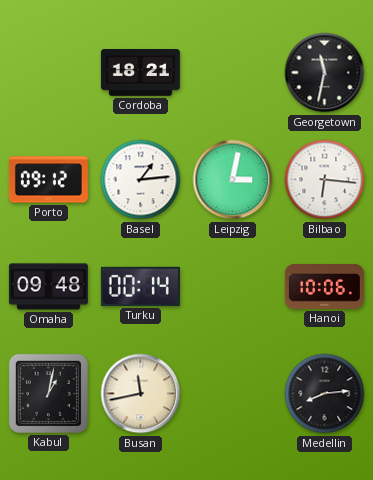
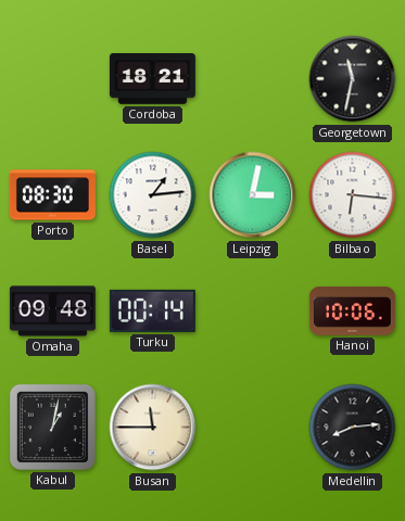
Porto: 09:12 -> 08:30
Busan: 11:43 -> 11:45
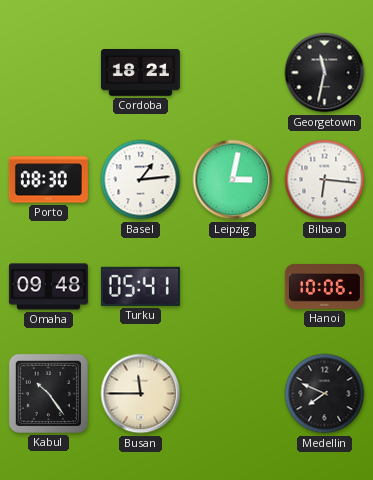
Turku: 00:14 -> 05:41
Kabul: 1:02 -> 10:24
Medellin: 8:14 -> 7:49
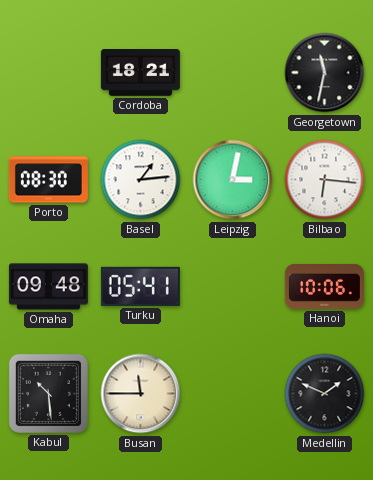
Kabul: 10:24 -> 10:29
Medellin: 7:49 -> 1:49
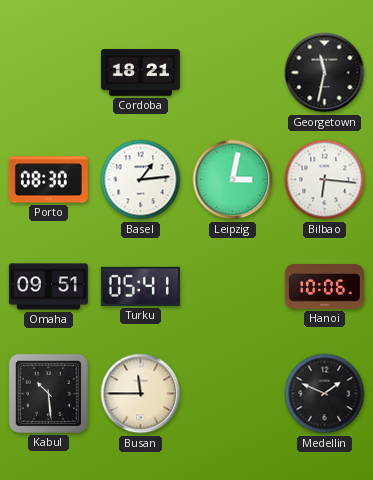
Omaha: 09:48 -> 09:51
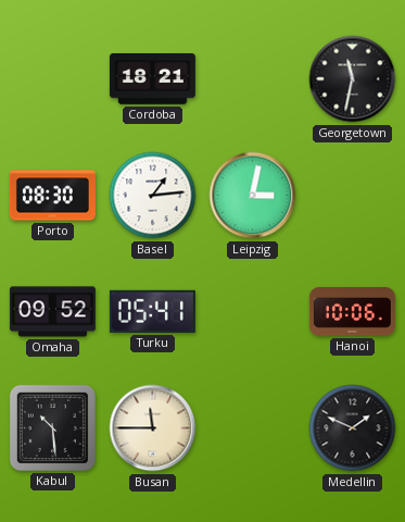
Bilbao: 6:16 -> none
Omaha: 09:51 -> 09:52
